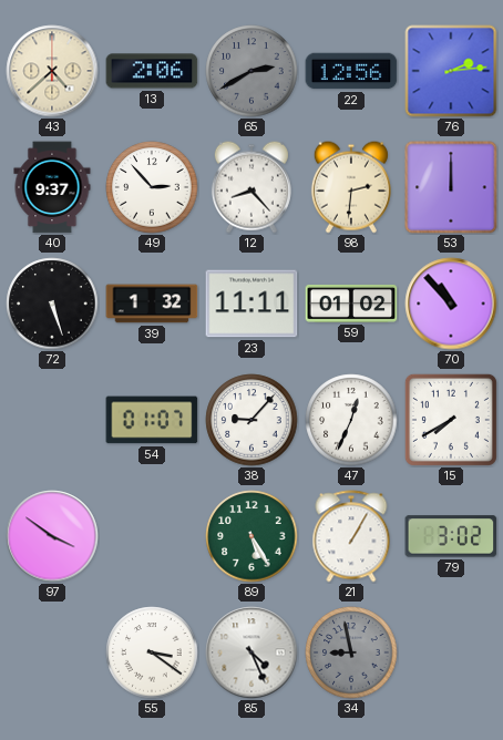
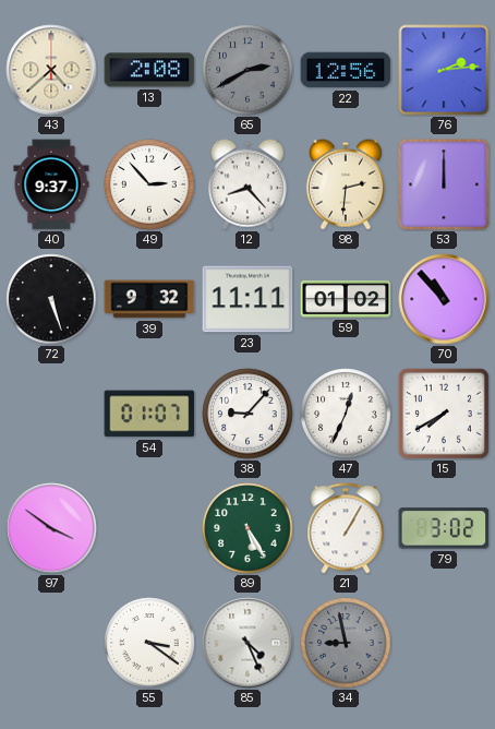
13: 2:06 -> 2:08
39: 1:32 -> 9:32
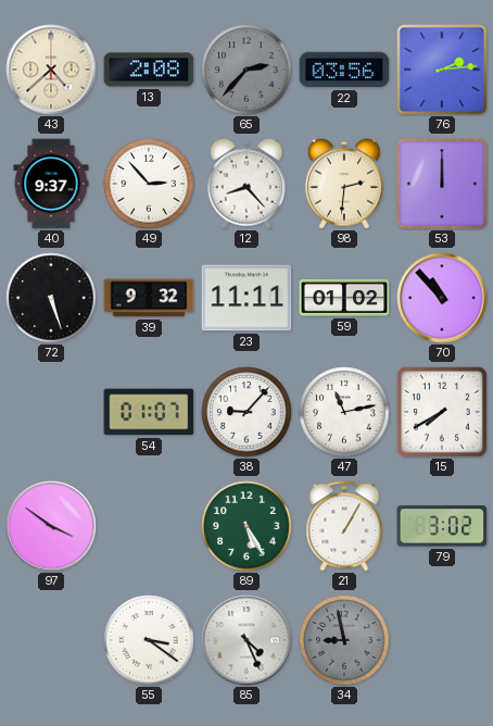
65: 2:40 -> 2:37
22: 12:56 -> 03:56
47: 12:34 -> 11:13
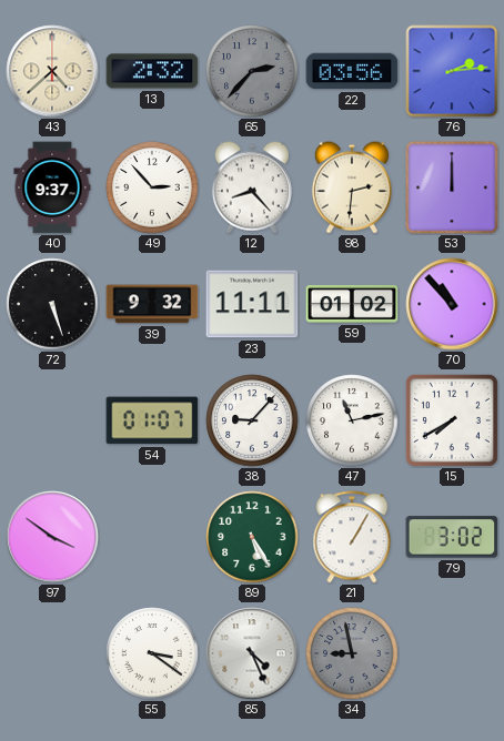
13: 2:08 -> 2:32
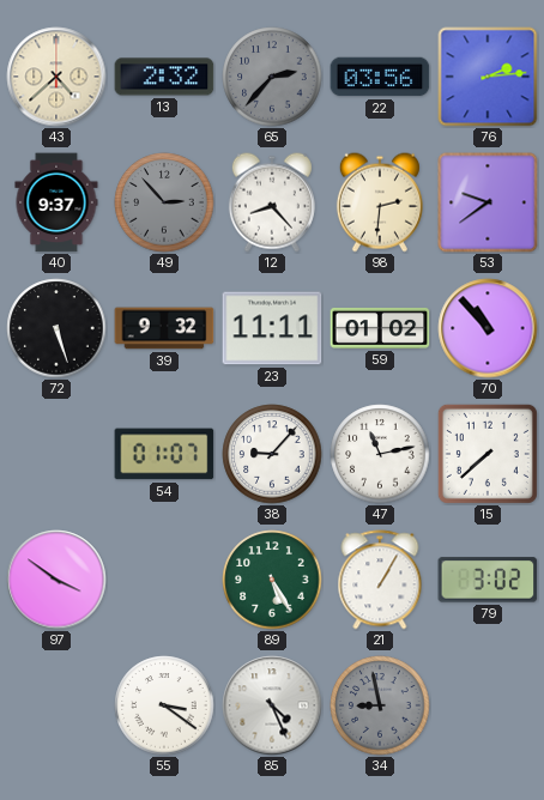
49 dial: white -> grey
53: 12:00 -> 9:39
15: 7:40 -> 7:38
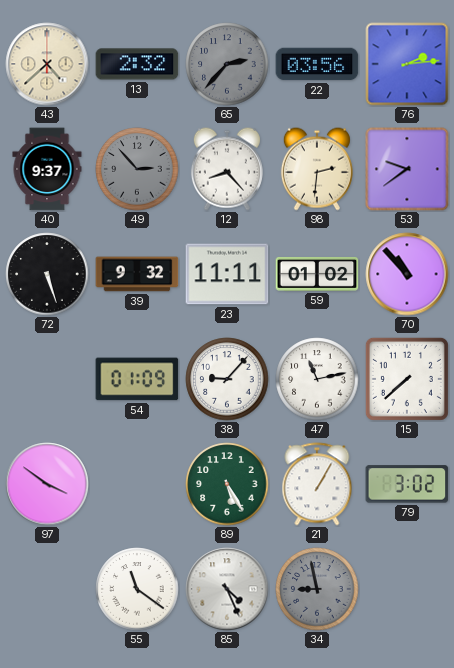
54: 01:07 -> 01:09
55: 3:21 -> 11:21
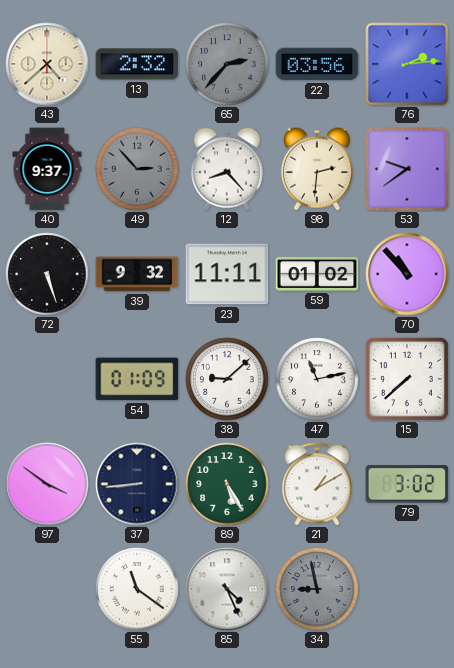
38: 9:07 -> 9:08
37: none -> 8:44
21: 1:05 -> 1:10
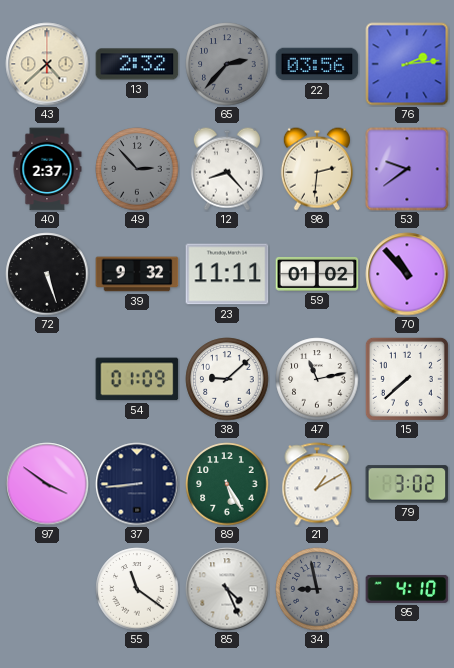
40: 9:37 -> 2:37
95: none -> 4:10
